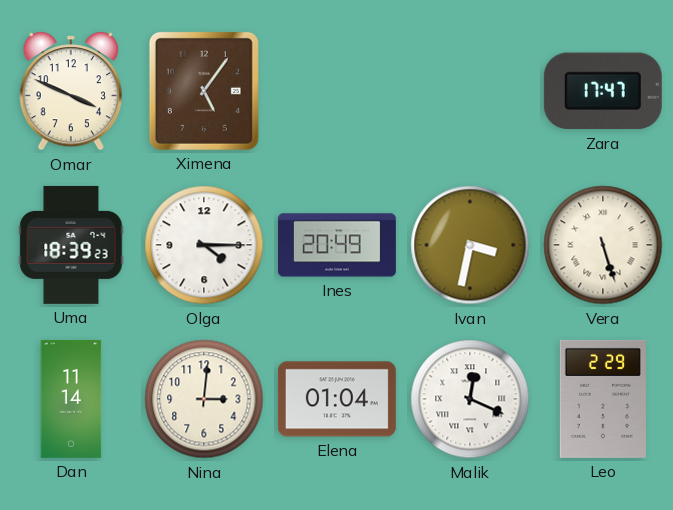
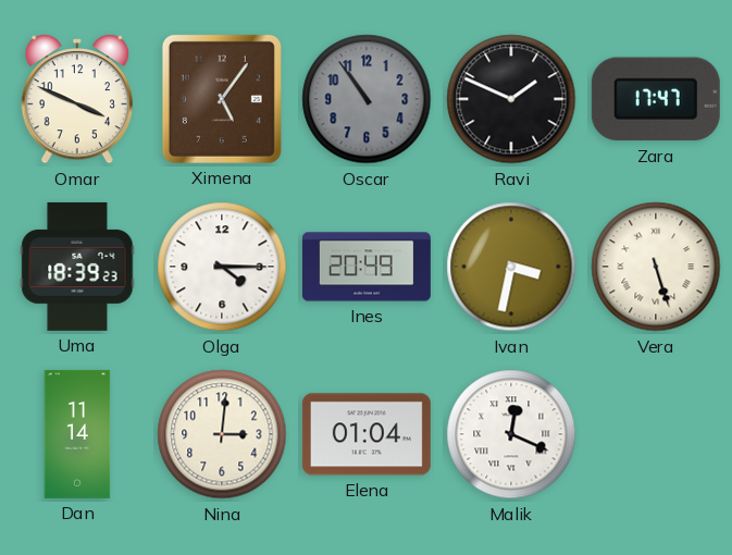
Oscar: none -> 10:54
Ravi: none -> 1:49
Leo: 2:29 -> none
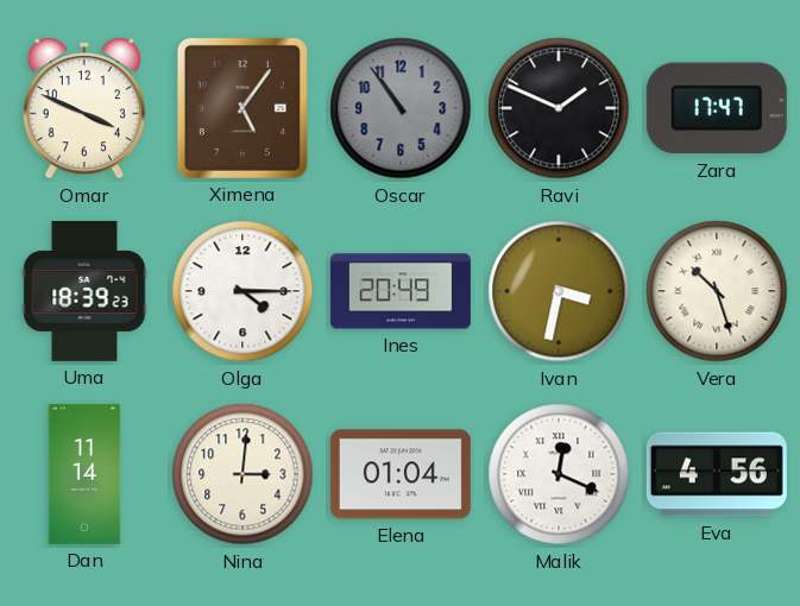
Vera: 5:27 -> 10:27
Eva: none -> 4:56
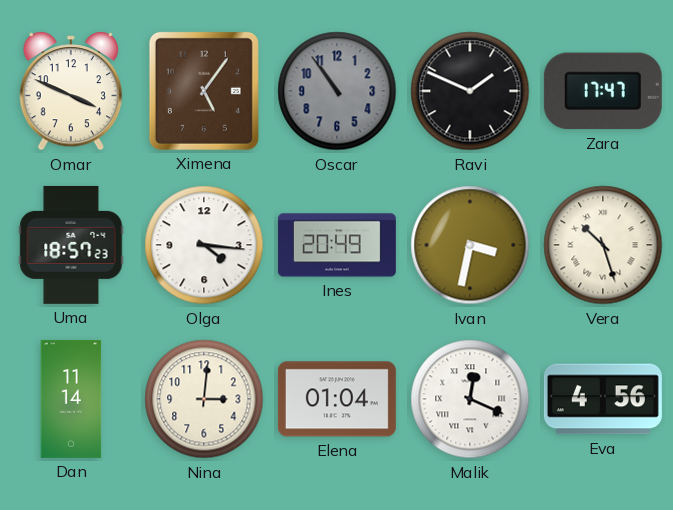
Uma: 18:39 -> 18:57
Olga: 4:15 -> 4:16
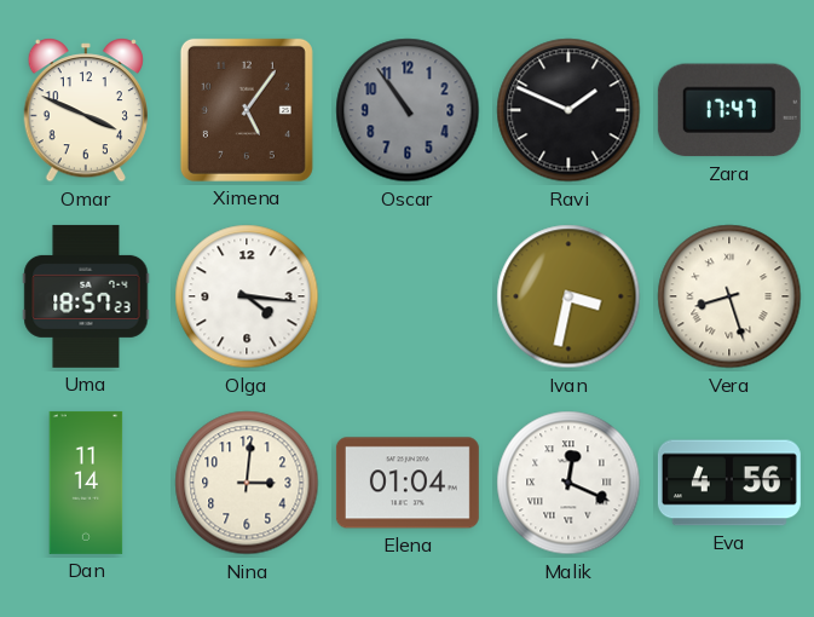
Ines: 20:49 -> none
Vera: 10:27 -> 8:27
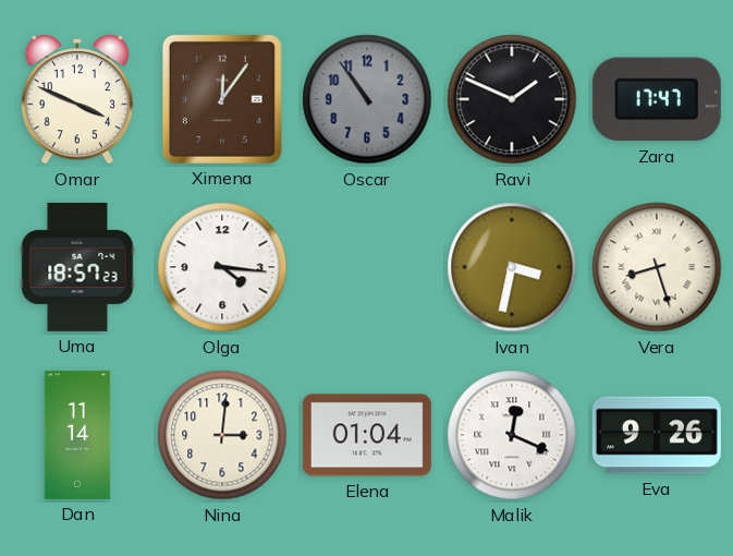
Ximena: 5:06 -> 12:06
Eva: 4:56 -> 9:26
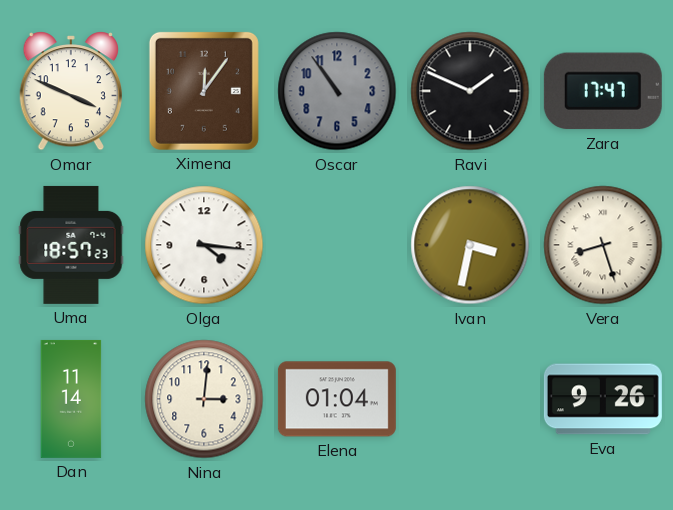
Malik: 12:19 -> none
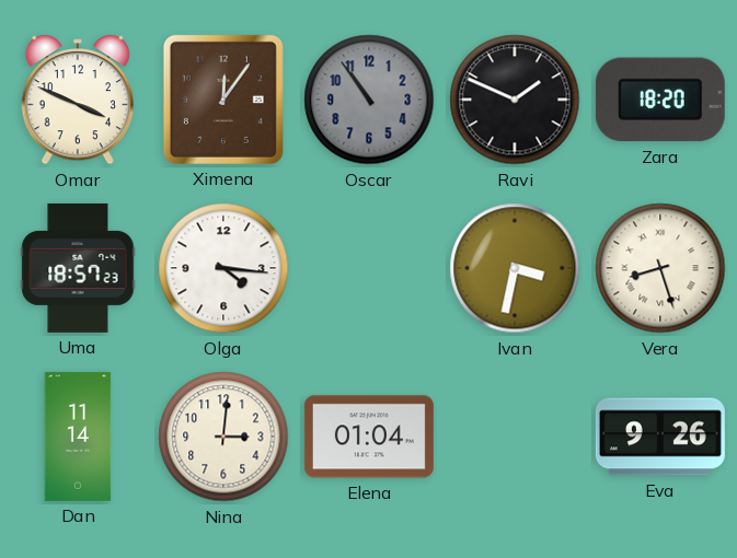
Zara: 17:47 -> 18:20
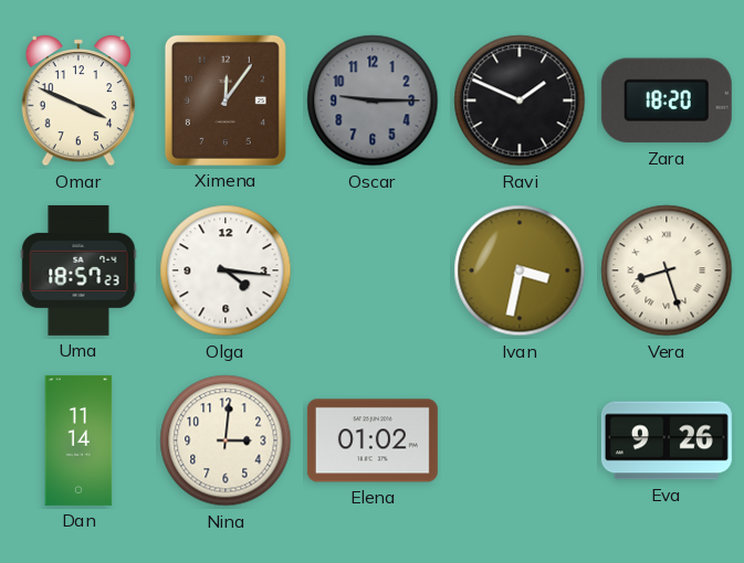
Oscar: 10:54 -> 9:15
Elena: 01:04 -> 01:02
